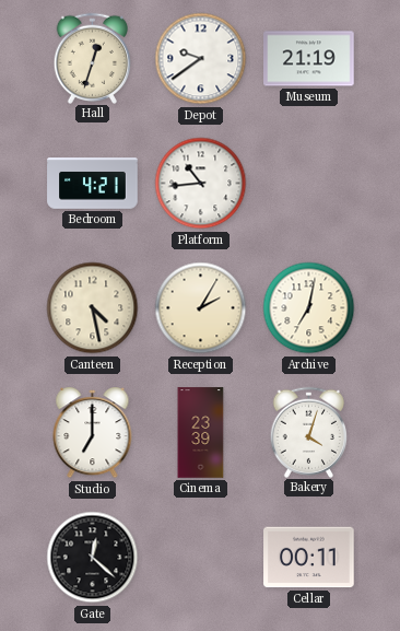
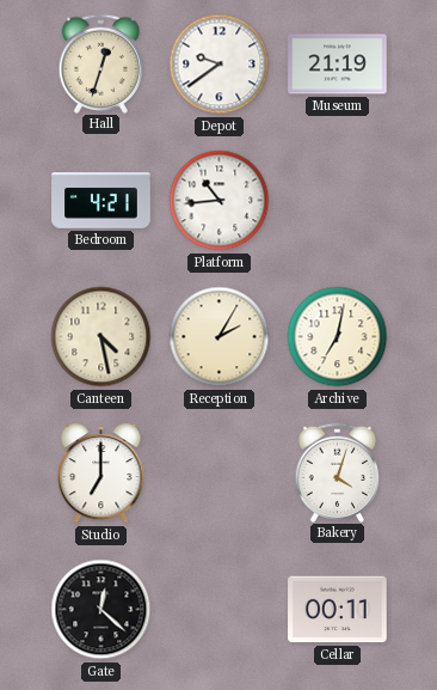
Cinema: 23:39 -> none
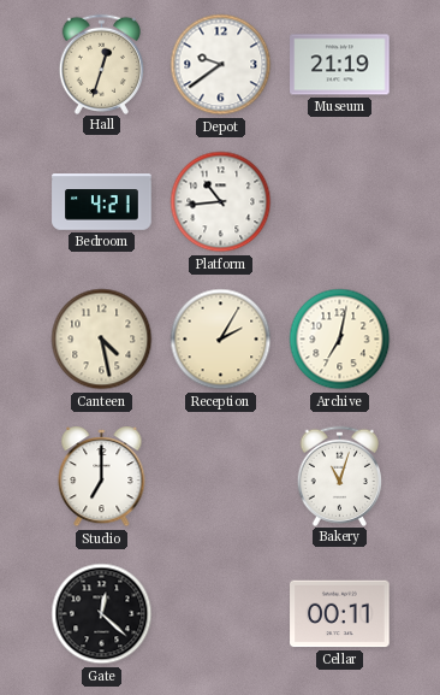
Bakery: 4:03 -> 11:03
